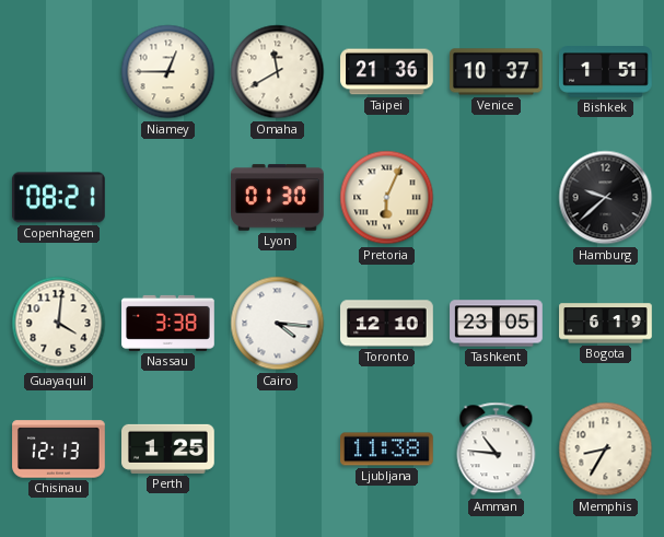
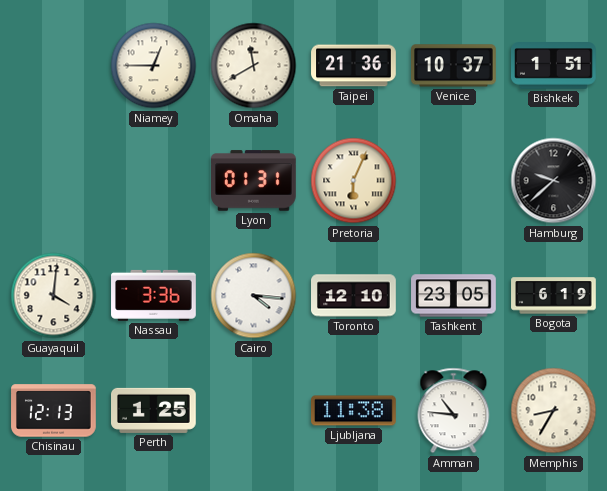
Copenhagen: 08:21 -> none
Lyon: 01:30 -> 01:31
Nassau: 3:38 -> 3:36
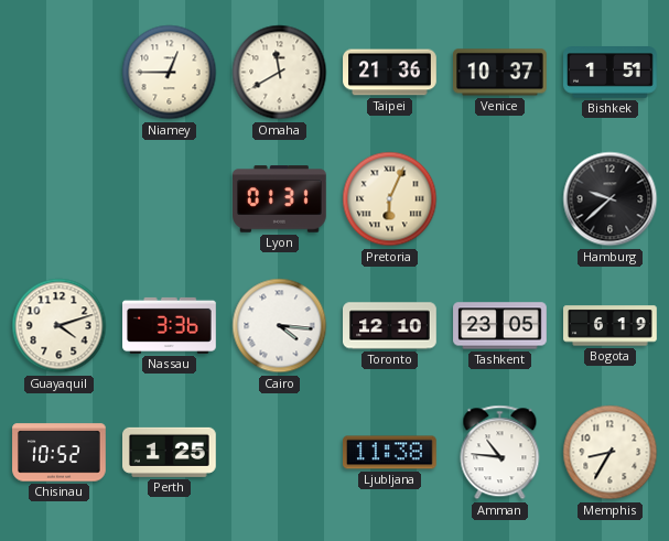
Guayaquil: 4:01 -> 4:12
Chisinau: 12:13 -> 10:52
